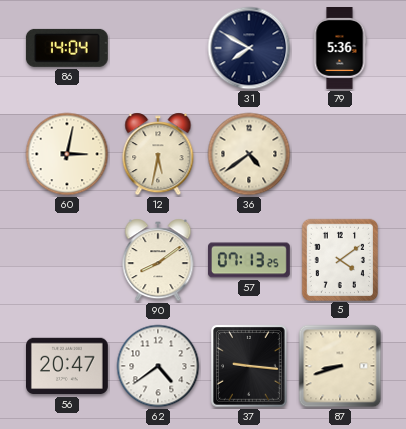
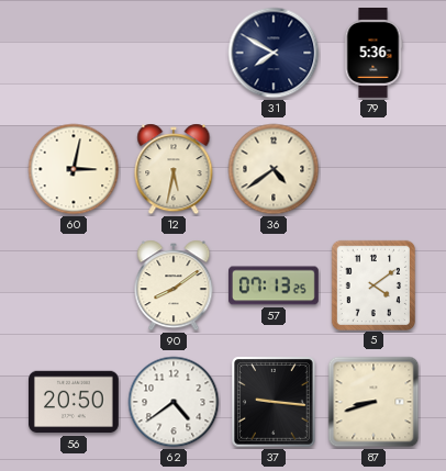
86: 14:04 -> none
56: 20:47 -> 20:50
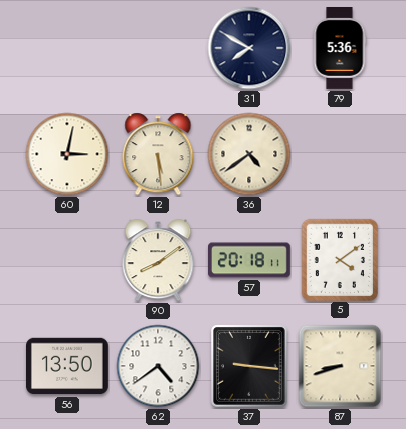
12: 5:32 -> 5:29
57: 07:13 -> 20:18
56: 20:50 -> 13:50
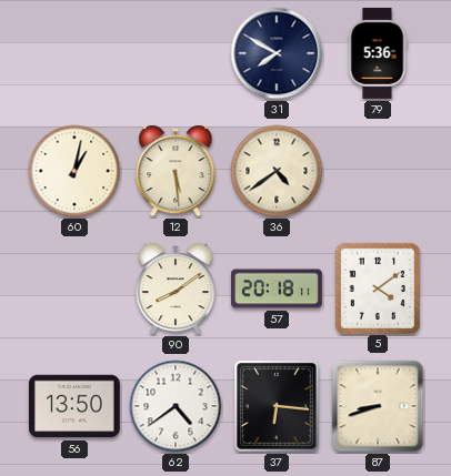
60: 3:02 -> 1:02
37: 9:16 -> 6:16
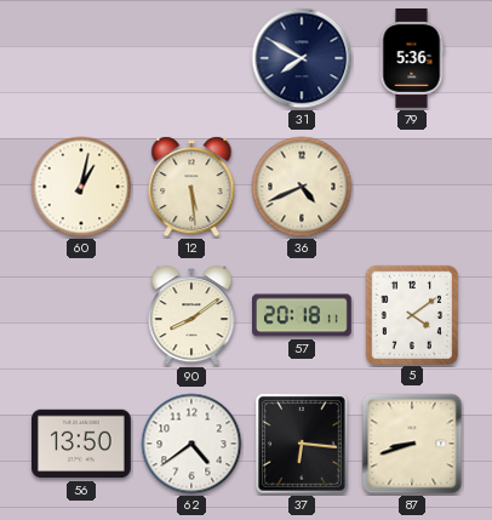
36: 4:39 -> 4:41
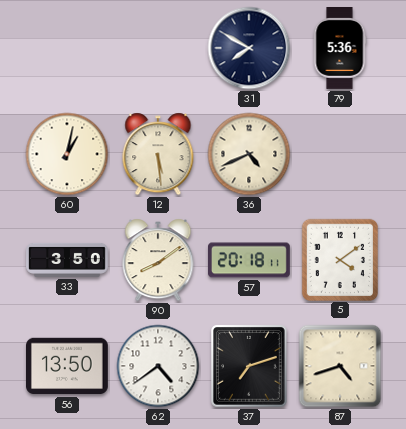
33: none -> 3:50
37: 6:16 -> 7:12
87: 8:42 -> 4:42
